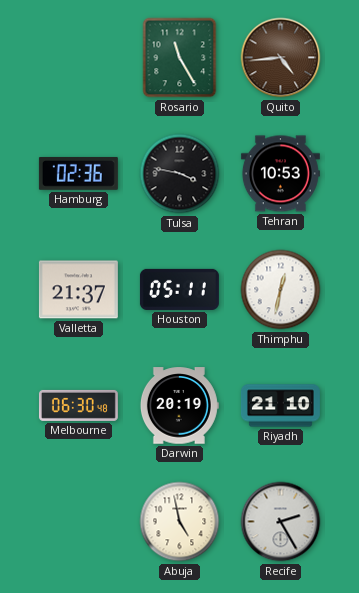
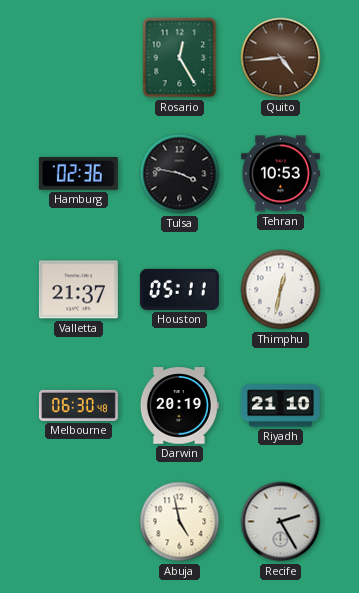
Rosario: 11:25 -> 12:25
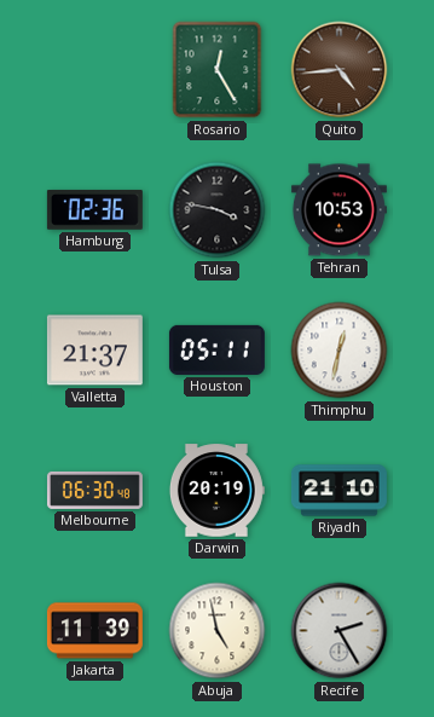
Jakarta: none -> 11:39
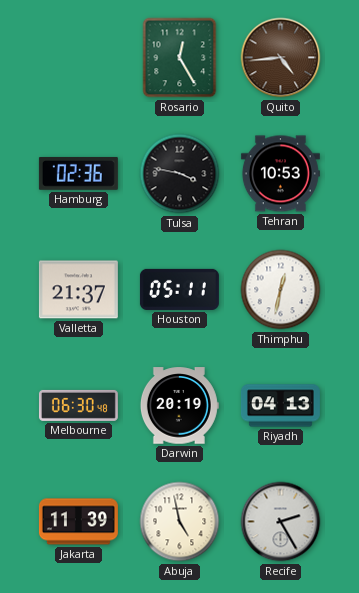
Riyadh: 21:10 -> 04:13
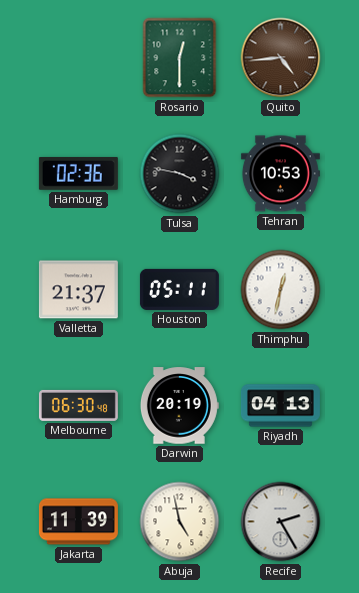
Rosario: 12:25 -> 12:30
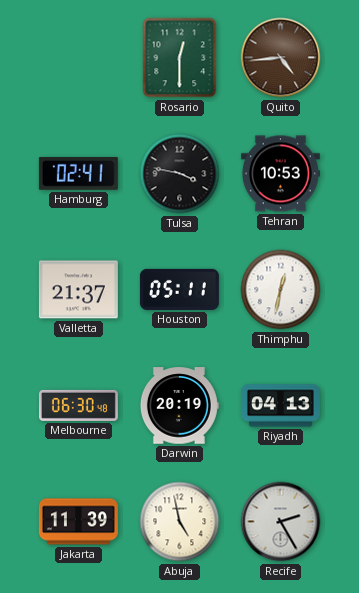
Hamburg: 02:36 -> 02:41
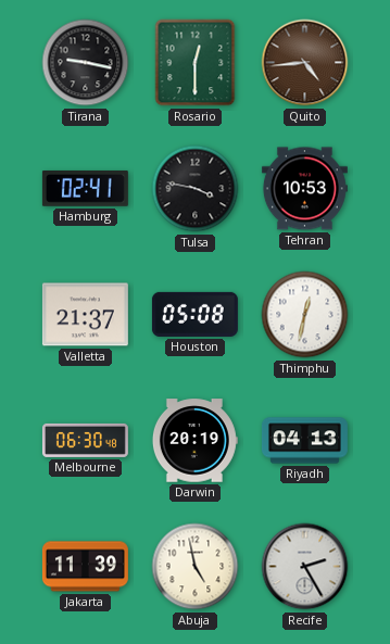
Tirana: none -> 9:17
Houston: 05:11 -> 05:08
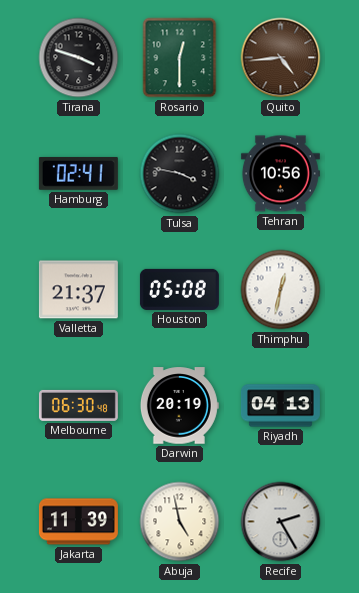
Tirana: 9:17 -> 3:48
Tehran: 10:53 -> 10:56
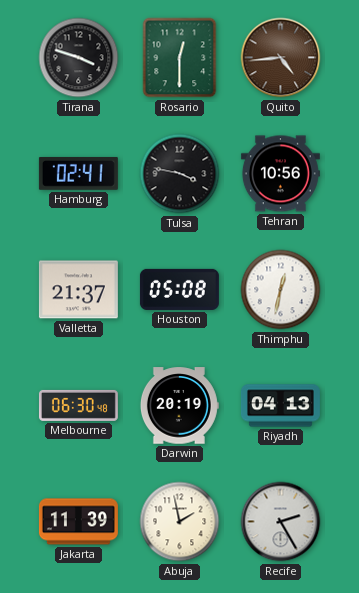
Abuja: 4:58 -> 1:58
